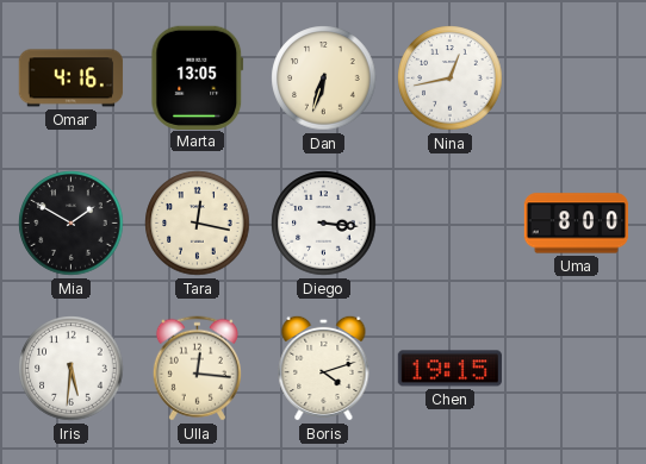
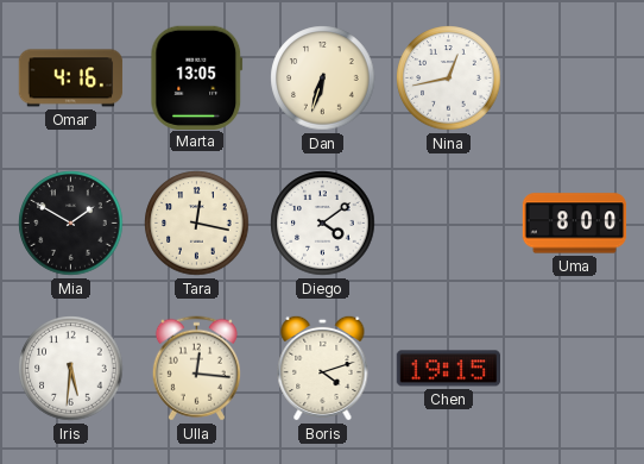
Diego: 3:16 -> 4:09
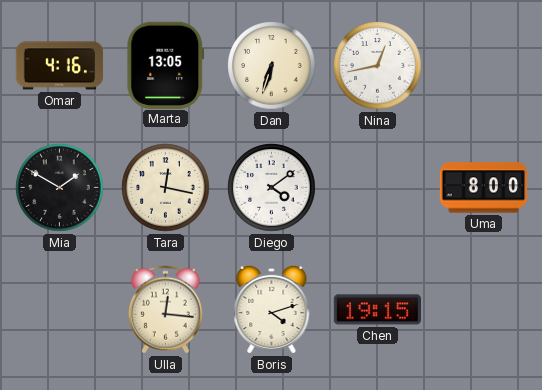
Iris: 5:31 -> none
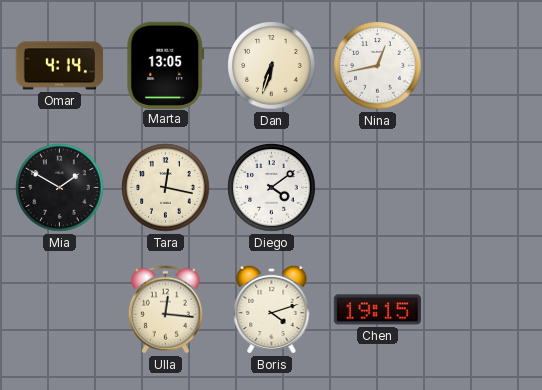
Omar: 4:16 -> 4:14
Uma: 8:00 -> none
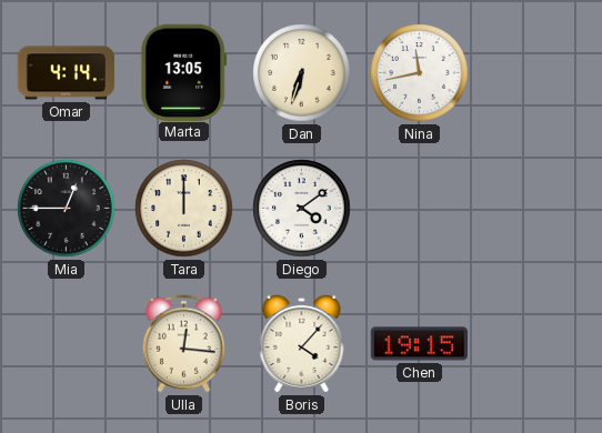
Nina: 12:43 -> 11:43
Mia: 1:50 -> 12:45
Tara: 12:17 -> 12:00
Boris: 4:12 -> 4:07
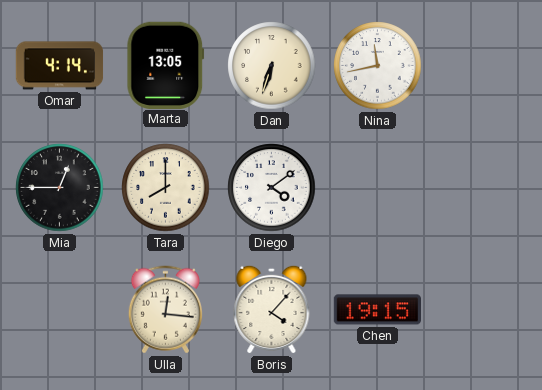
Tara: 12:00 -> 8:00
